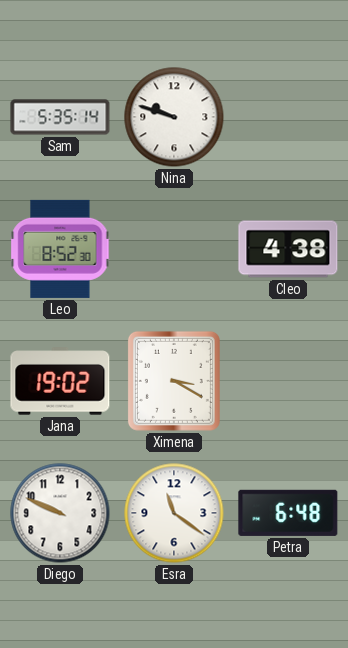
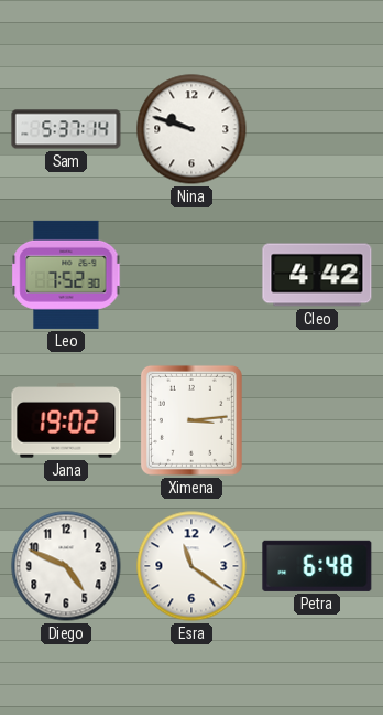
Sam: 5:35 -> 5:37
Leo: 8:52 -> 7:52
Cleo: 4:38 -> 4:42
Ximena: 3:20 -> 3:14
Diego: 9:49 -> 4:49
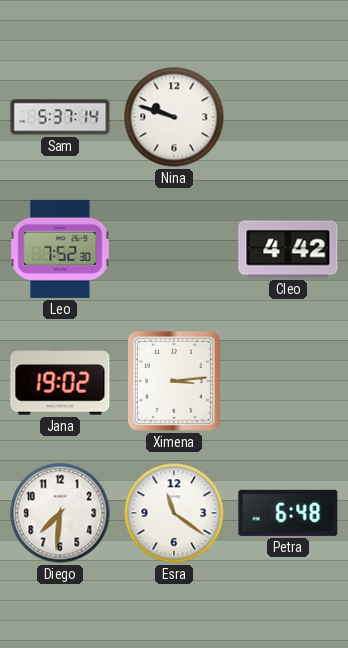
Diego: 4:49 -> 7:31
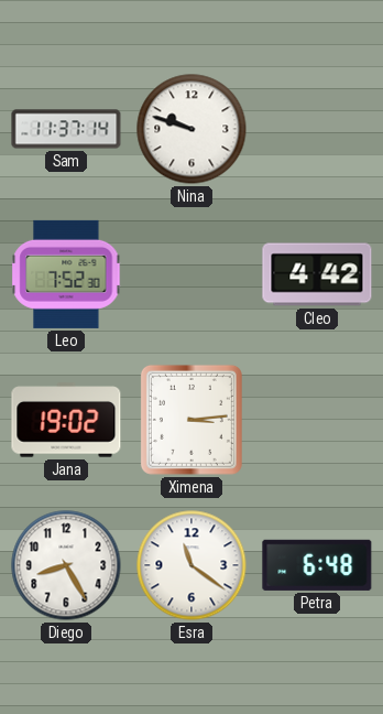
Sam: 5:37 -> 11:37
Diego: 7:31 -> 8:25
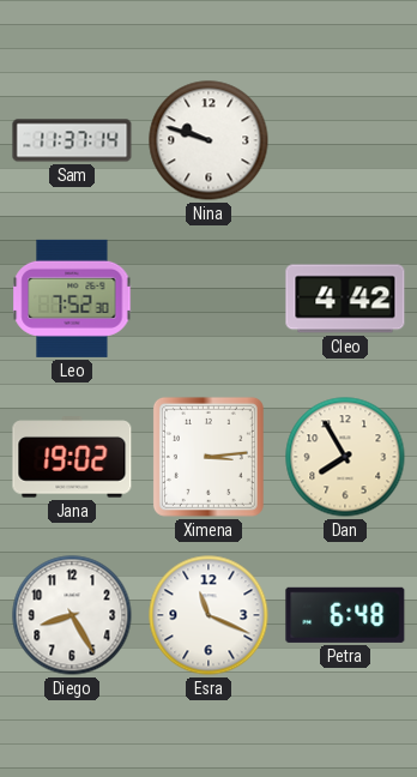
Dan: none -> 7:55
Esra: 11:21 -> 11:19
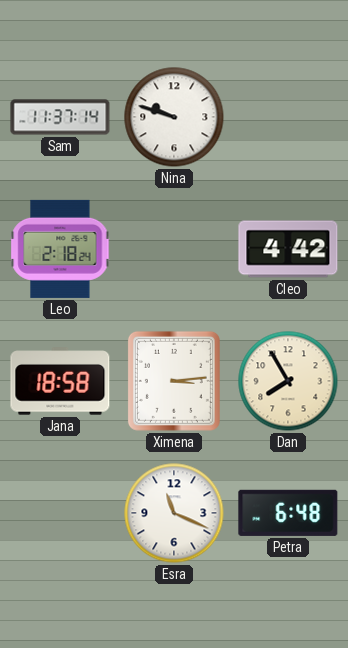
Leo: 7:52 -> 2:18
Jana: 19:02 -> 18:58
Diego: 8:25 -> none
